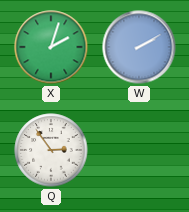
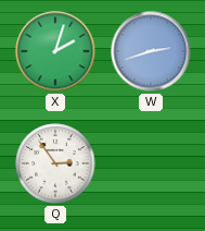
W: 2:10 -> 2:42
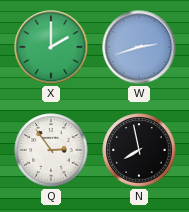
X: 2:03 -> 2:00
N: none -> 7:58
